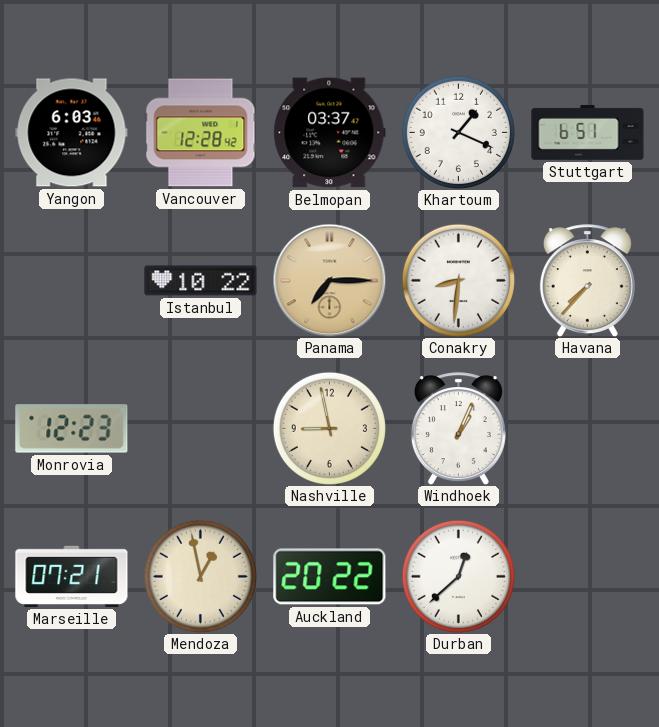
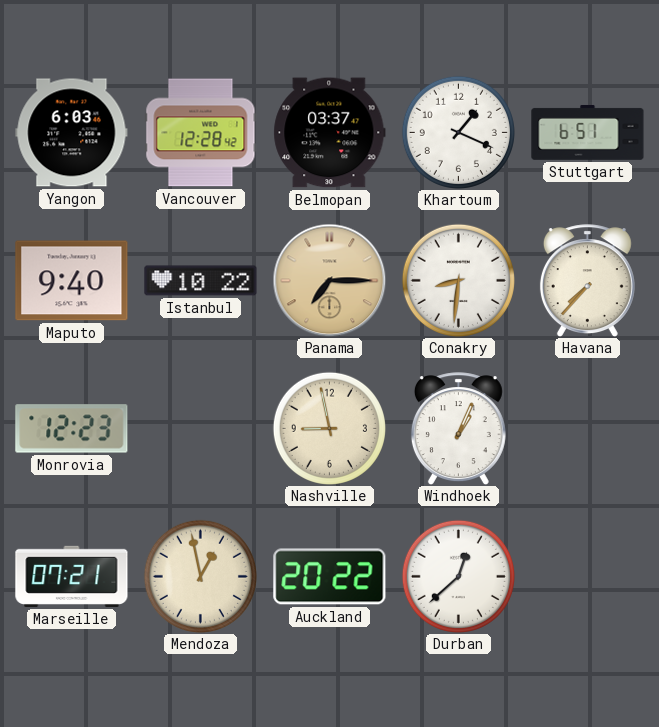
Maputo: none -> 9:40
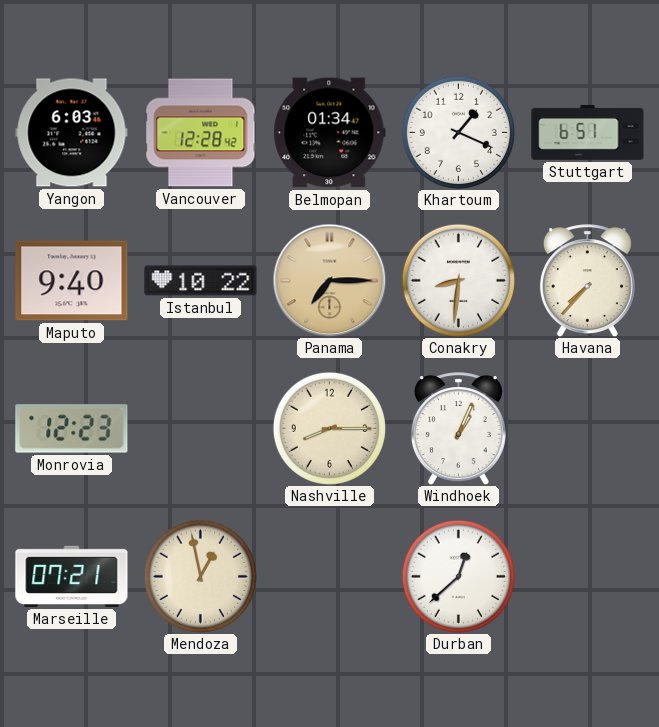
Belmopan: 03:37 -> 01:34
Nashville: 8:58 -> 8:15
Auckland: 20:22 -> none
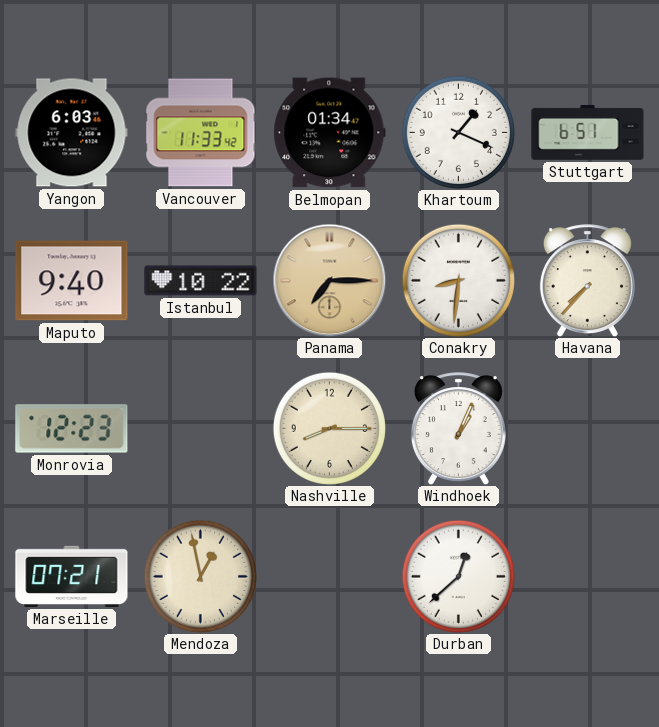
Vancouver: 12:28 -> 11:33
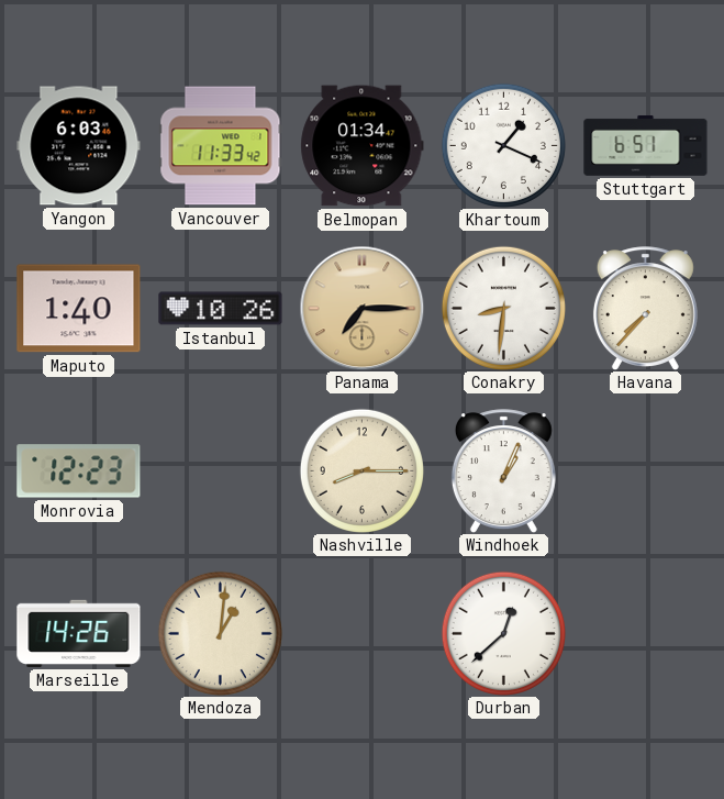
Maputo: 9:40 -> 1:40
Istanbul: 10:22 -> 10:26
Marseille: 07:21 -> 14:26
Mendoza: 12:58 -> 1:01
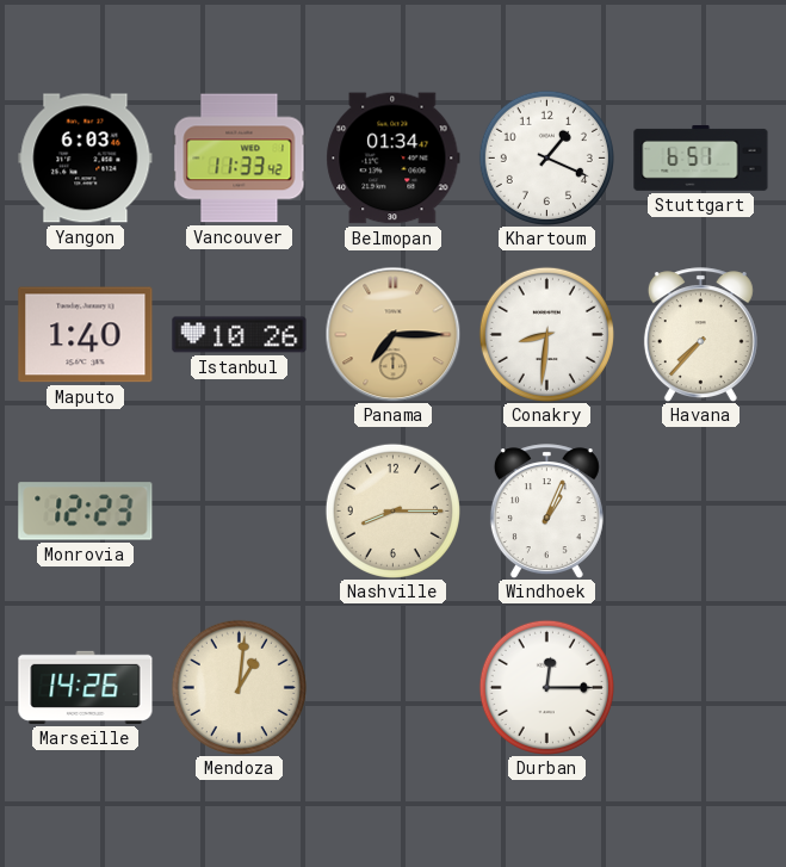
Durban: 12:38 -> 12:15
